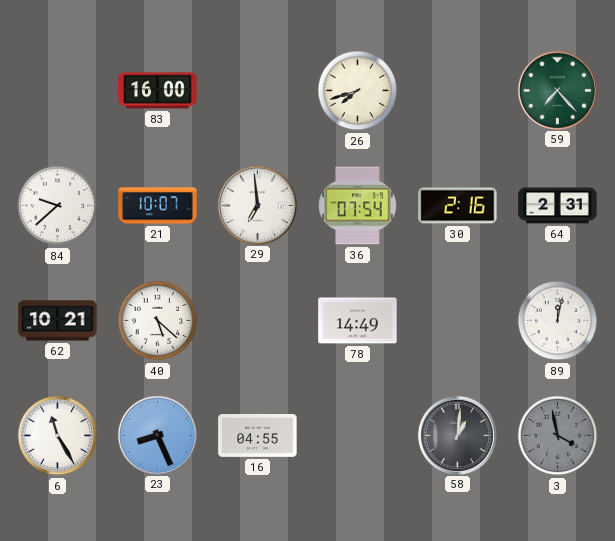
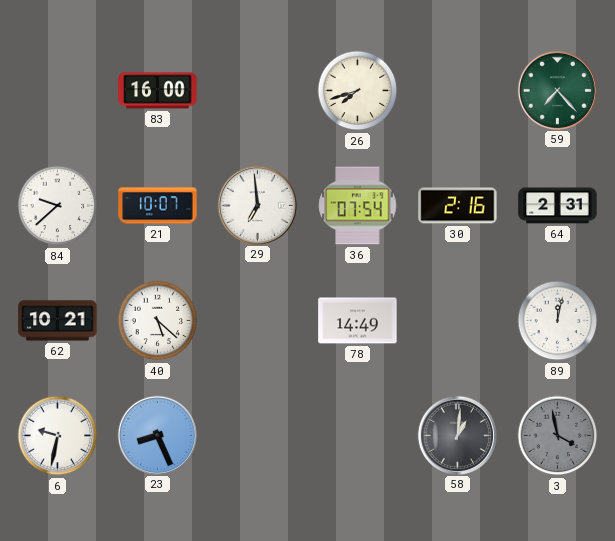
6: 11:25 -> 9:32
16: 04:55 -> none
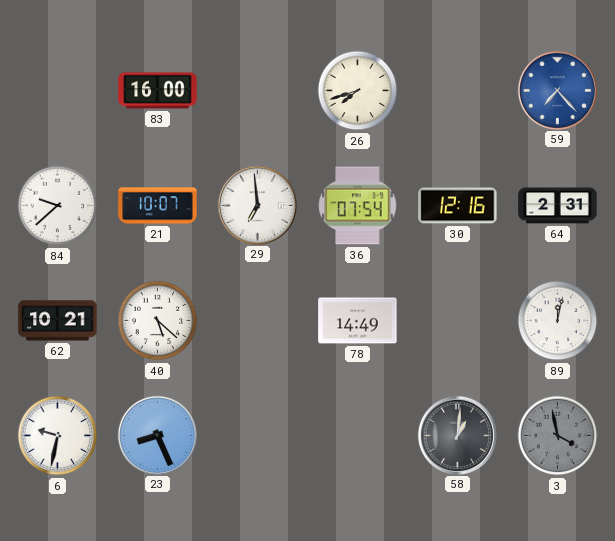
59 dial: green -> blue
30: 2:16 -> 12:16
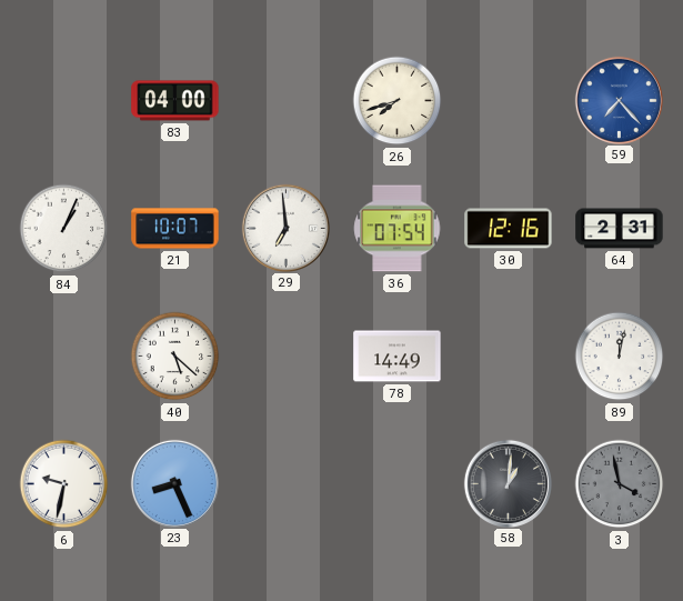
83: 16:00 -> 04:00
84: 9:38 -> 1:04
62: 10:21 -> none
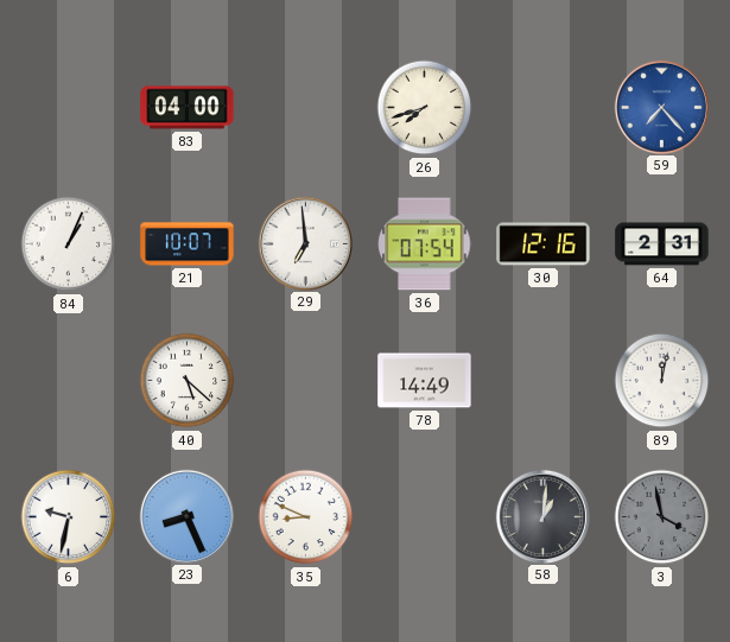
35: none -> 8:49
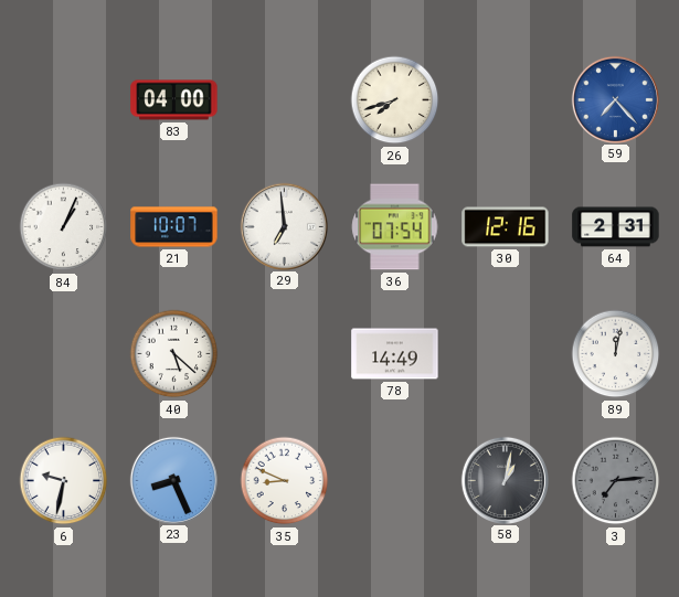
58: 1:01 -> 1:02
3: 3:58 -> 7:14
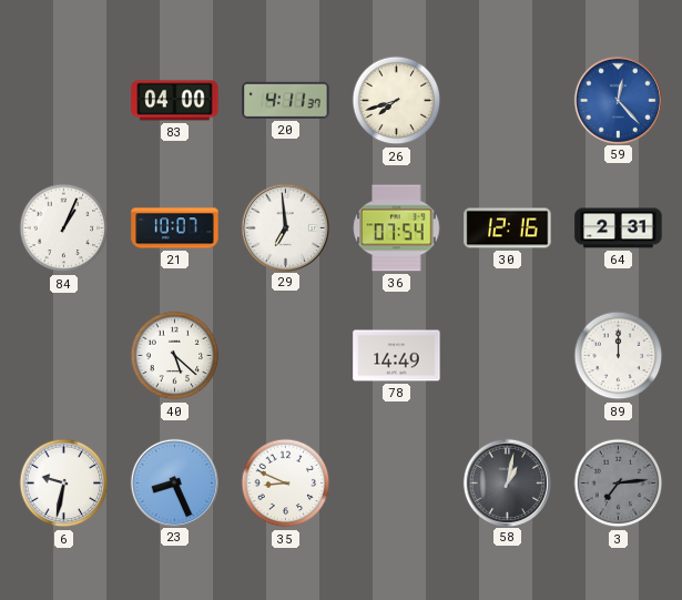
20: none -> 4:11
59: 7:23 -> 12:23
89: 12:02 -> 12:00
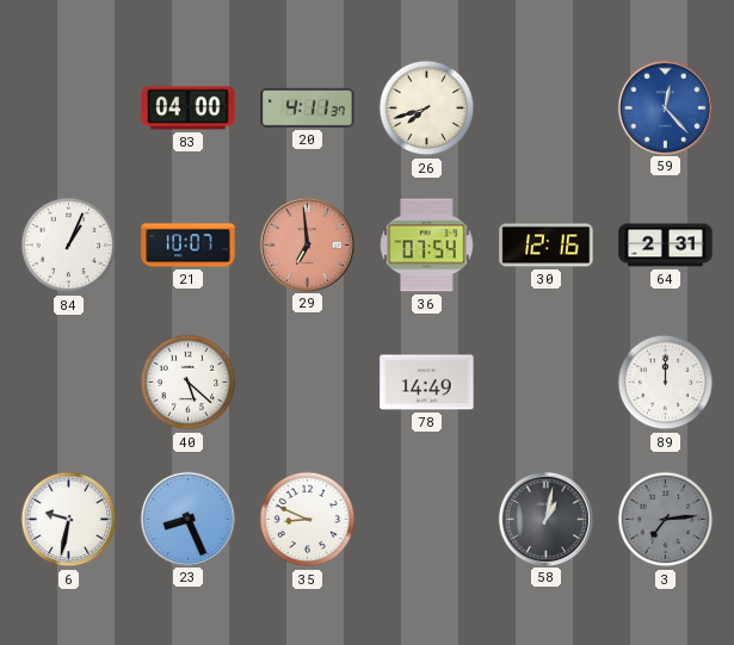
29 dial: white -> salmon
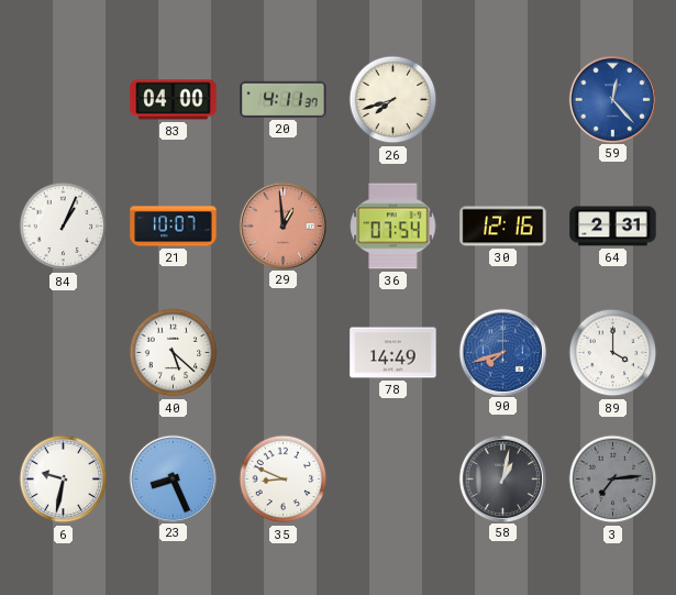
29: 6:59 -> 12:59
90: none -> 7:42
89: 12:00 -> 4:00
